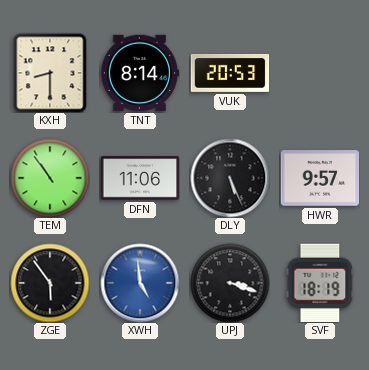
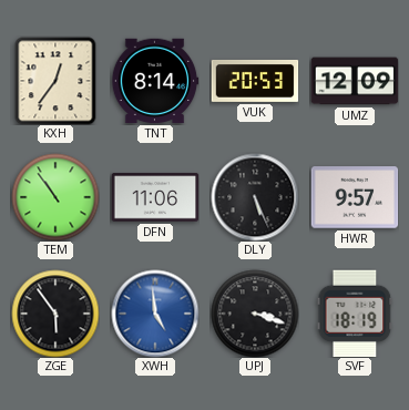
KXH: 8:30 -> 12:36
UMZ: none -> 12:09
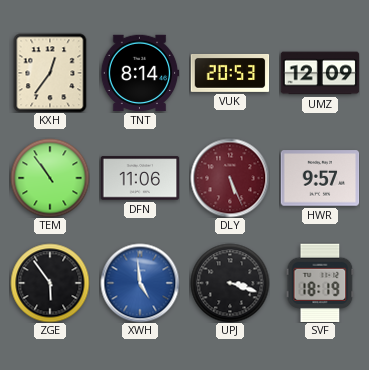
DLY dial: black -> burgundy
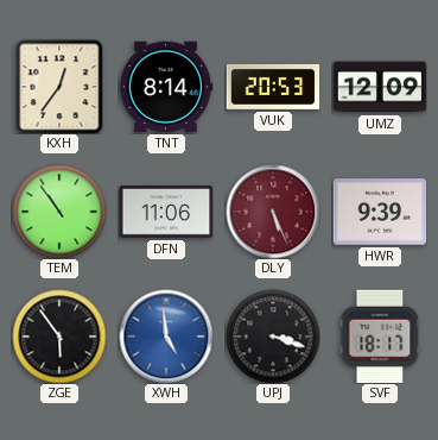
HWR: 9:57 -> 9:39
SVF: 18:19 -> 18:17
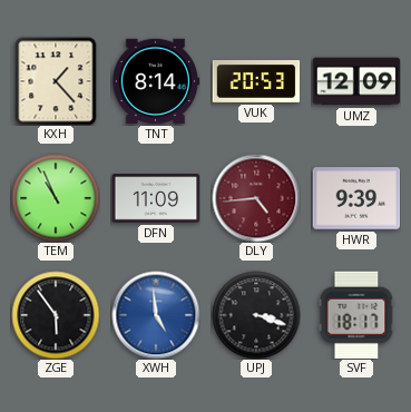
KXH: 12:36 -> 1:23
TEM: 10:54 -> 10:56
DFN: 11:06 -> 11:09
DLY: 5:26 -> 4:44
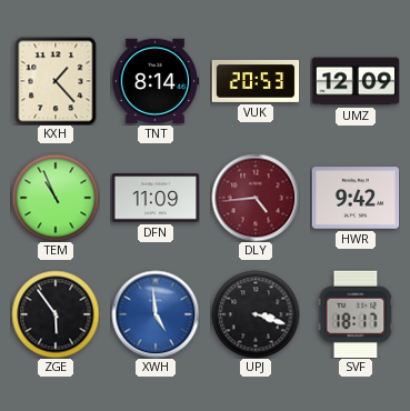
HWR: 9:39 -> 9:42
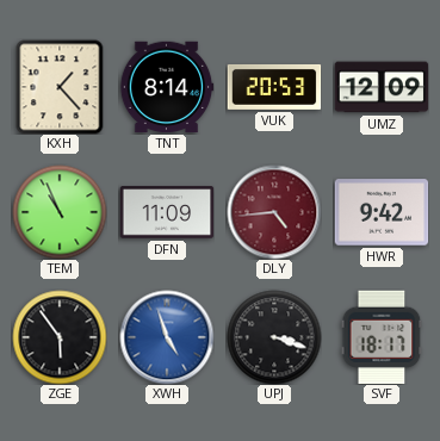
XWH: 4:59 -> 4:57
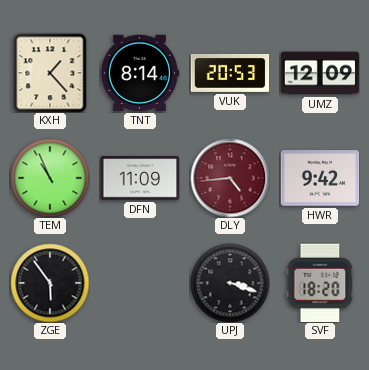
XWH: 4:57 -> none
SVF: 18:17 -> 18:20
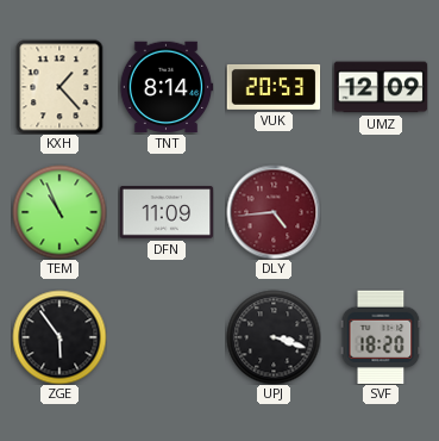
HWR: 9:42 -> none
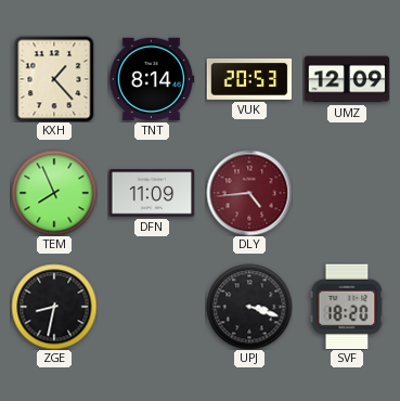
TEM: 10:56 -> 7:56
ZGE: 5:54 -> 8:32
